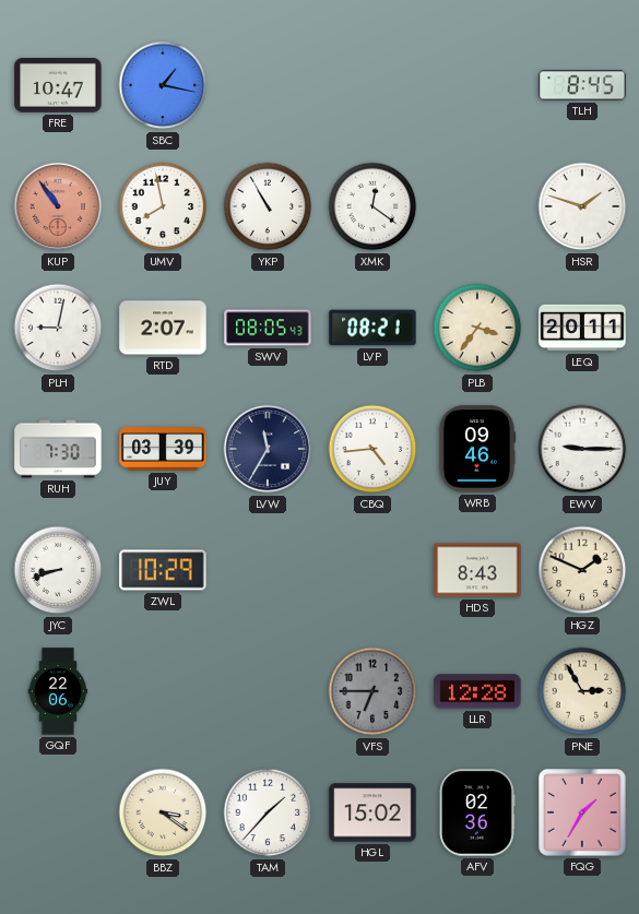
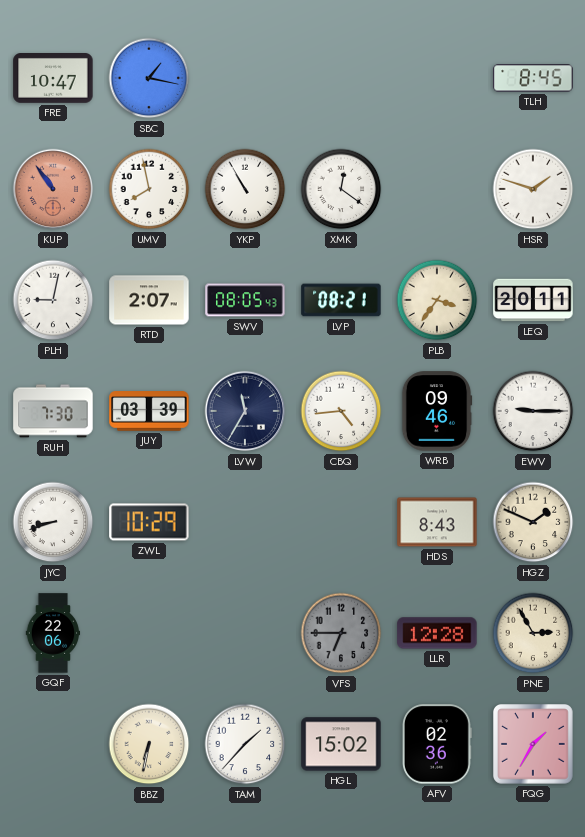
BBZ: 3:21 -> 6:32
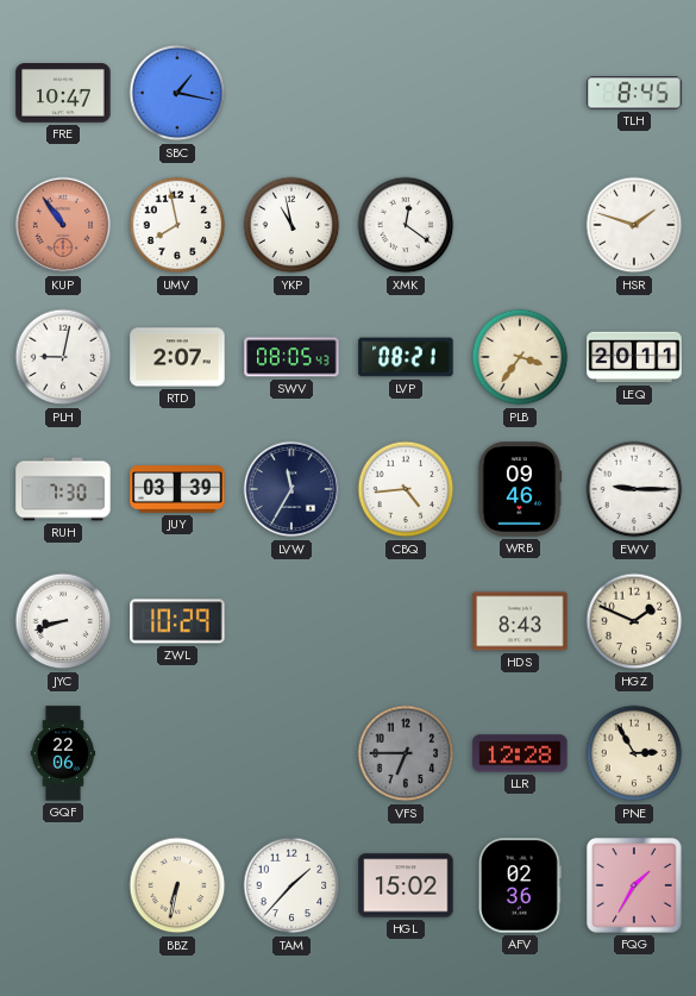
YKP: 10:55 -> 10:58
